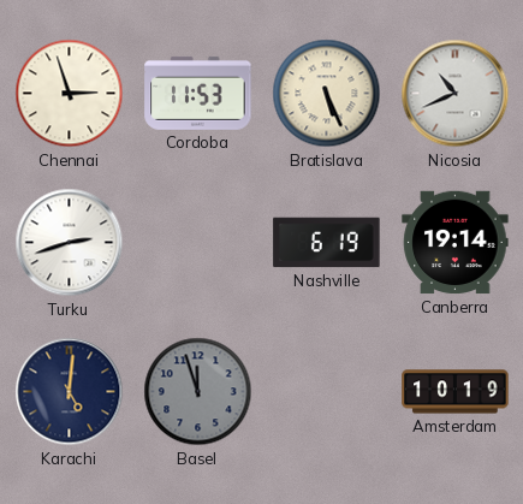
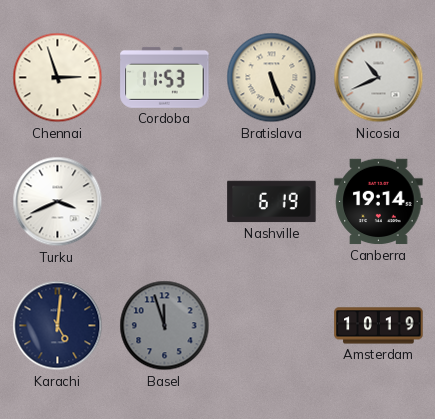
Turku: 2:42 -> 3:41
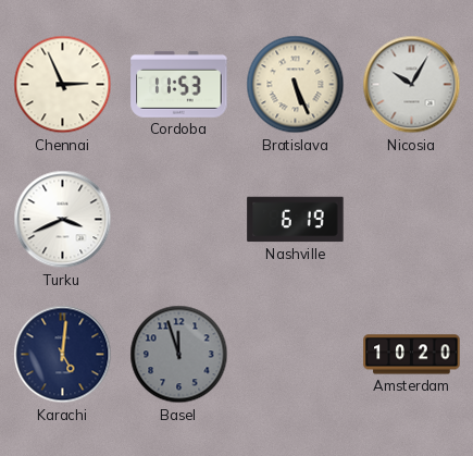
Chennai: 2:57 -> 2:56
Nicosia: 10:41 -> 10:05
Canberra: 19:14 -> none
Amsterdam: 10:19 -> 10:20
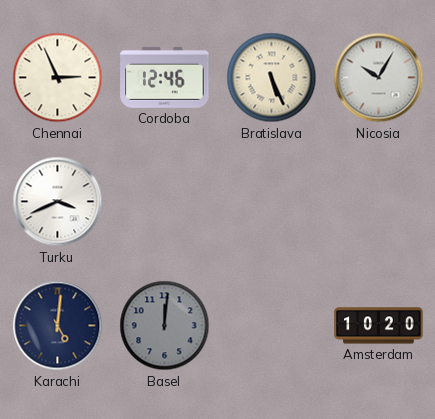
Cordoba: 11:53 -> 12:46
Nashville: 6:19 -> none
Basel: 11:57 -> 12:01
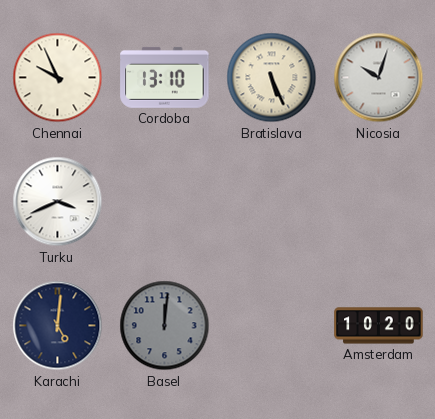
Chennai: 2:56 -> 9:56
Cordoba: 12:46 -> 13:10
Nicosia: 10:05 -> 10:03
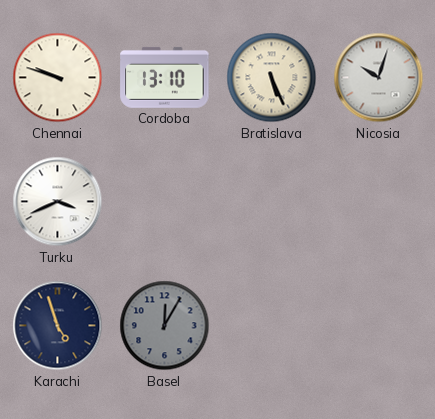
Chennai: 9:56 -> 9:48
Karachi: 5:01 -> 4:57
Basel: 12:01 -> 12:05
Amsterdam: 10:20 -> none
